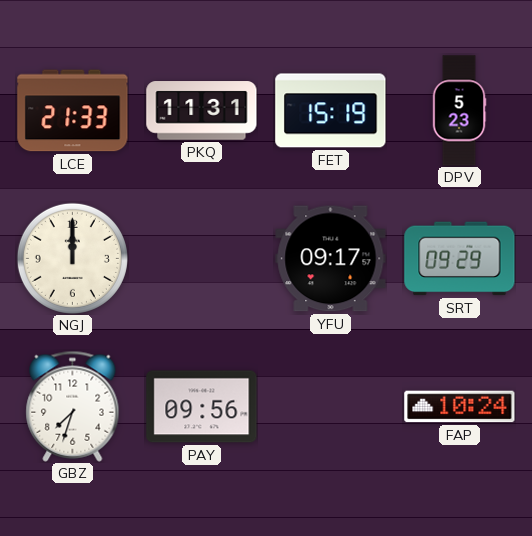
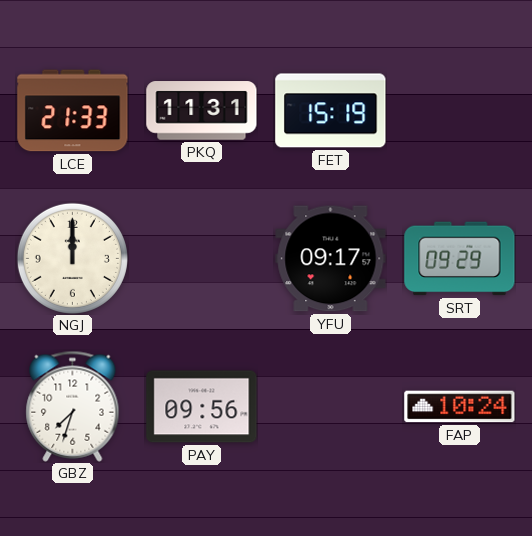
DPV: 5:23 -> none
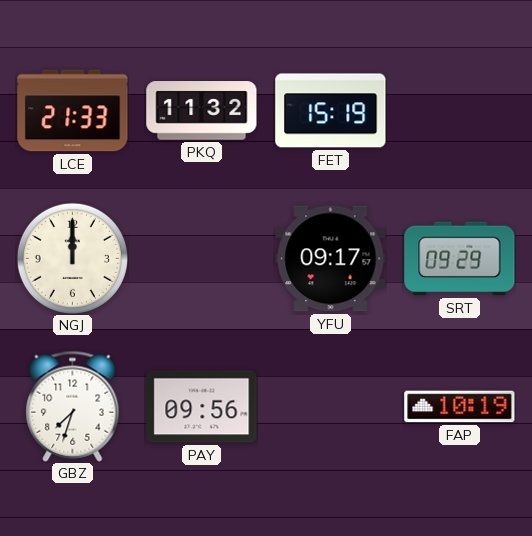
PKQ: 11:31 -> 11:32
FAP: 10:24 -> 10:19
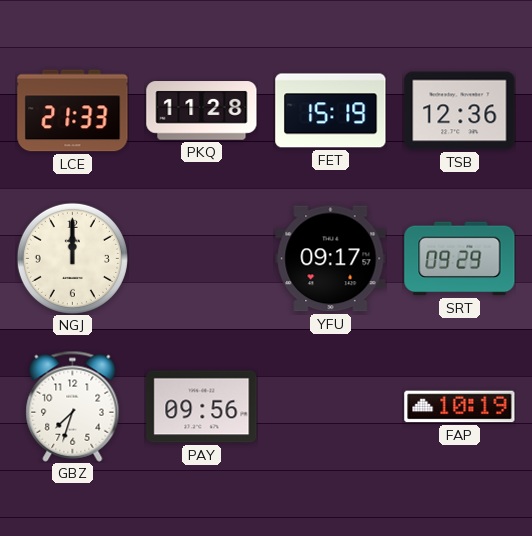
PKQ: 11:32 -> 11:28
TSB: none -> 12:36
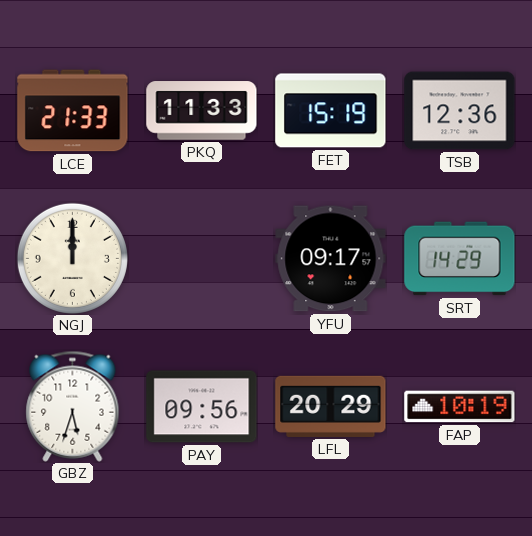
PKQ: 11:28 -> 11:33
SRT: 09:29 -> 14:29
GBZ: 7:33 -> 5:33
LFL: none -> 20:29
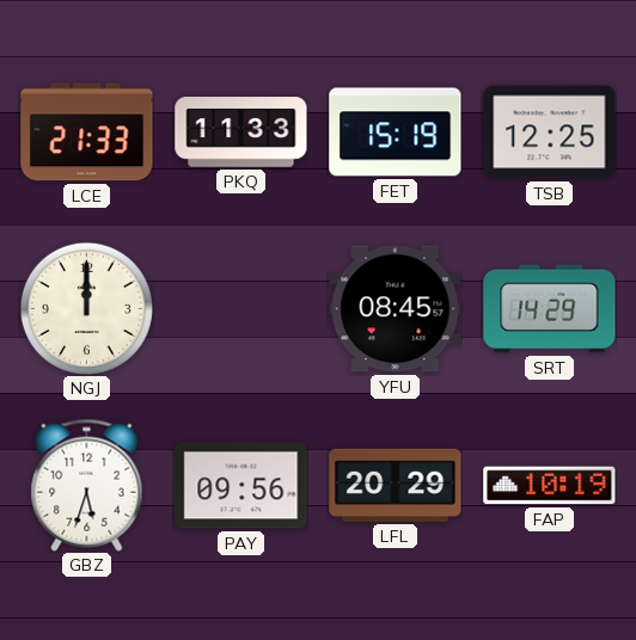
TSB: 12:36 -> 12:25
YFU: 09:17 -> 08:45
